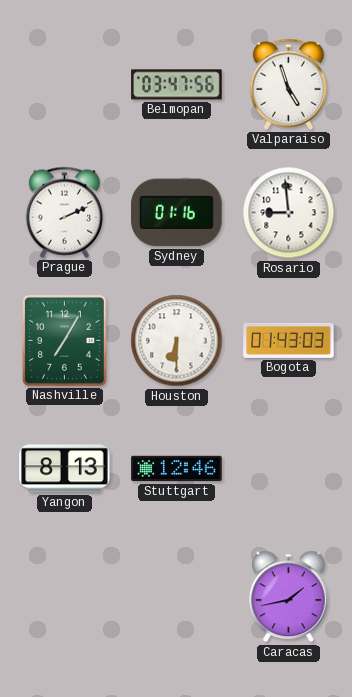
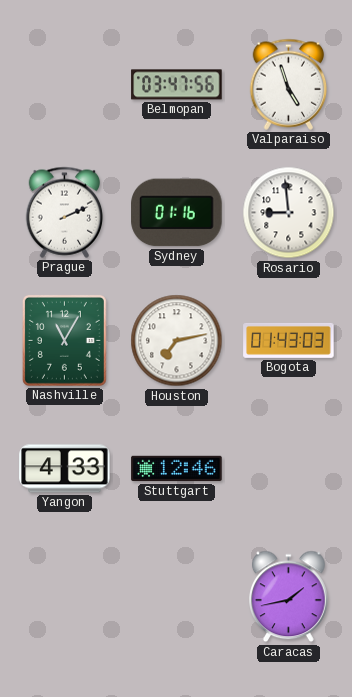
Nashville: 7:05 -> 11:05
Houston: 6:30 -> 7:13
Yangon: 8:13 -> 4:33
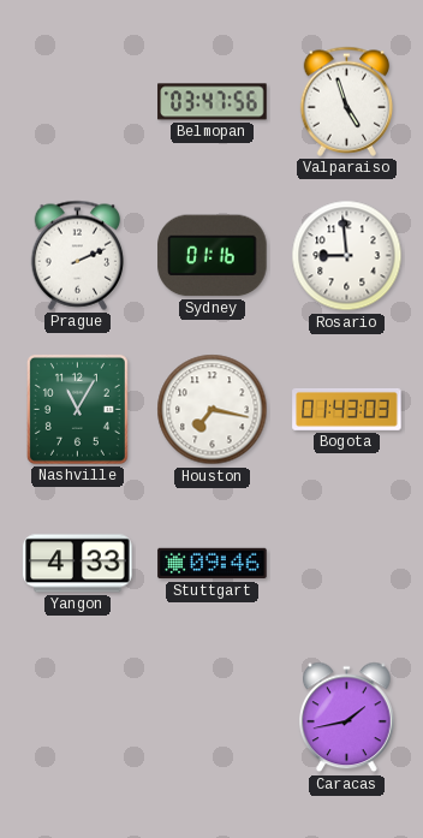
Houston: 7:13 -> 7:17
Stuttgart: 12:46 -> 09:46
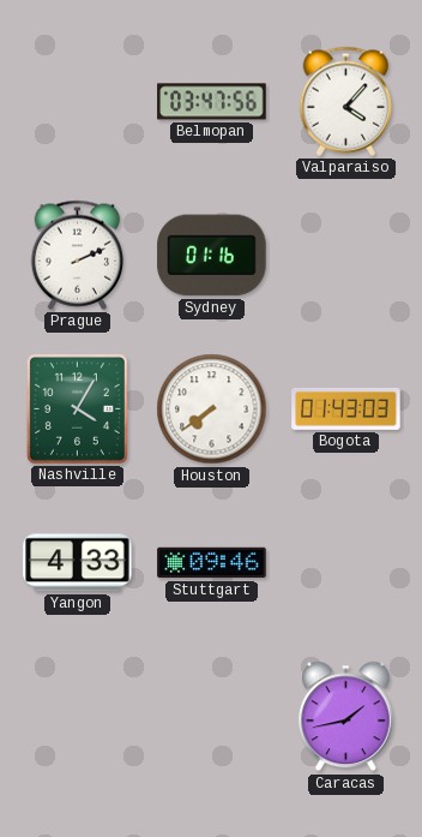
Valparaiso: 4:57 -> 4:07
Rosario: 8:59 -> none
Nashville: 11:05 -> 4:05
Houston: 7:17 -> 7:39
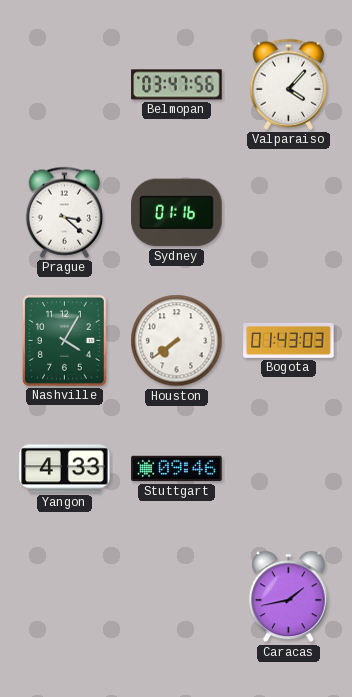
Prague: 2:11 -> 3:22
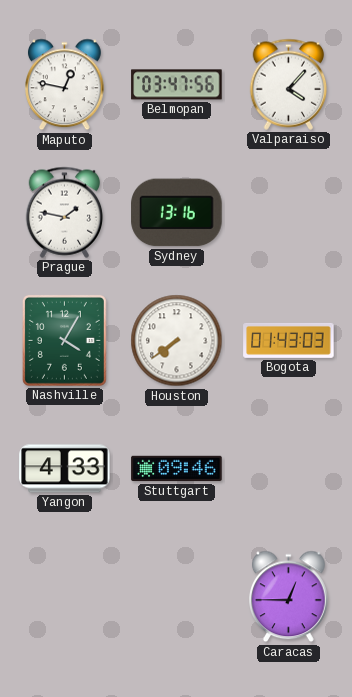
Maputo: none -> 12:47
Prague: 3:22 -> 1:47
Sydney: 01:16 -> 13:16
Caracas: 1:43 -> 12:45
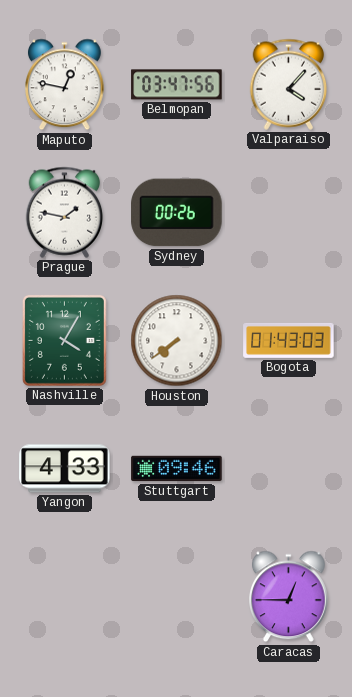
Sydney: 13:16 -> 00:26
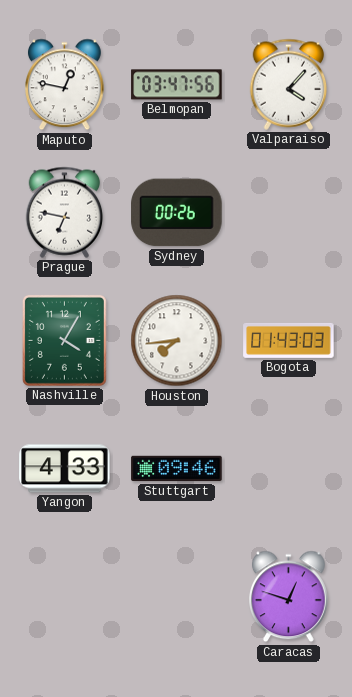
Prague: 1:47 -> 6:47
Houston: 7:39 -> 7:44
Caracas: 12:45 -> 12:48
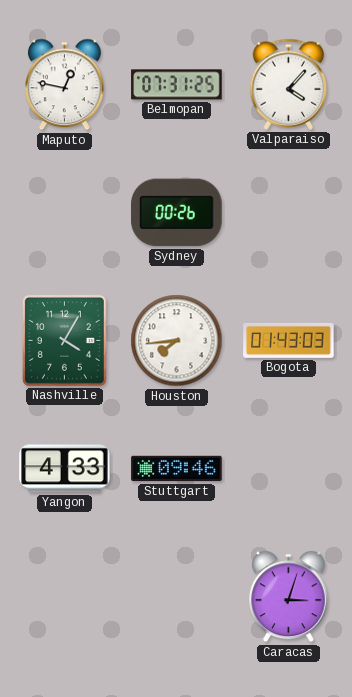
Belmopan: 03:47 -> 07:31
Prague: 6:47 -> none
Caracas: 12:48 -> 3:03
